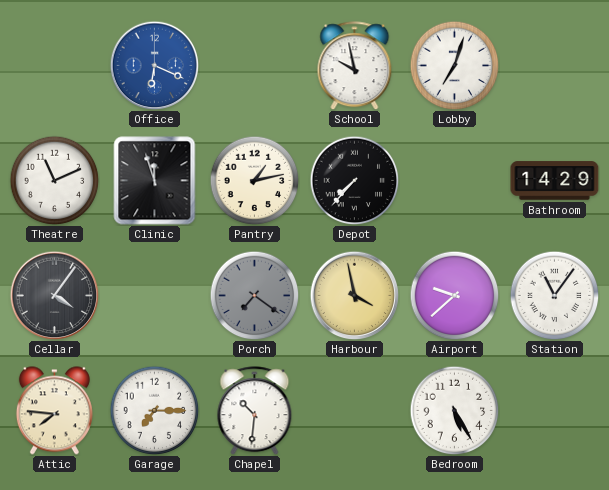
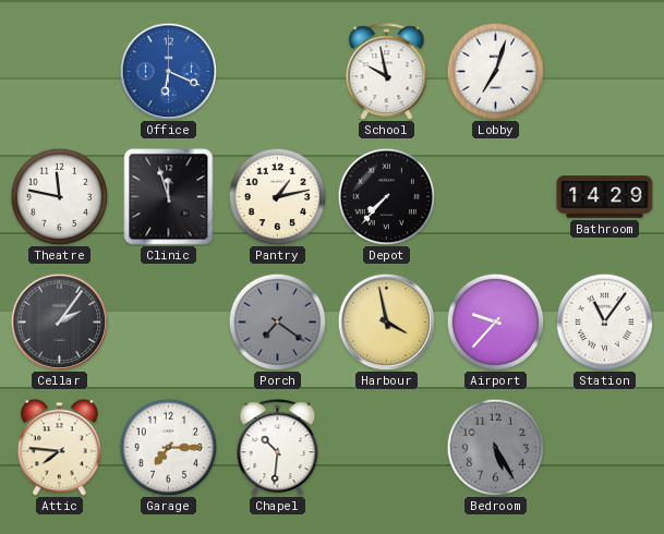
Theatre: 11:11 -> 11:47
Cellar: 4:06 -> 2:06
Airport: 9:38 -> 9:37
Bedroom dial: white -> grey
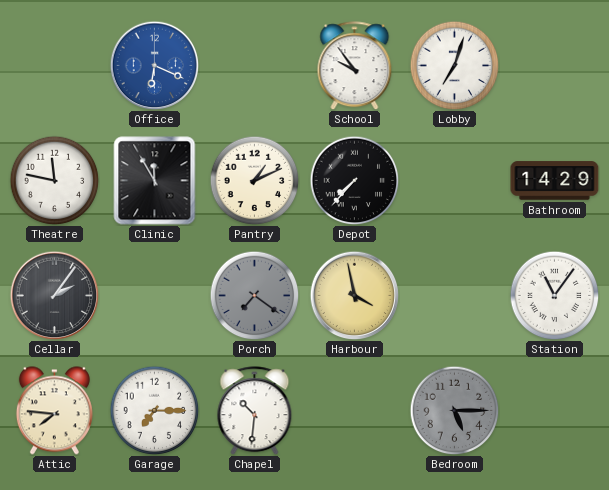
School: 9:58 -> 9:54
Clinic: 11:57 -> 11:55
Pantry: 1:13 -> 1:11
Airport: 9:37 -> none
Bedroom: 5:25 -> 5:15
